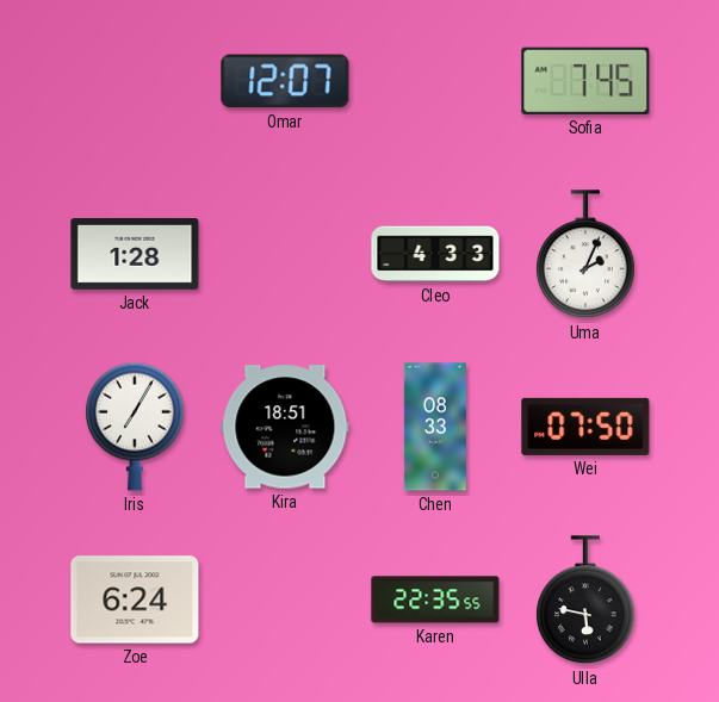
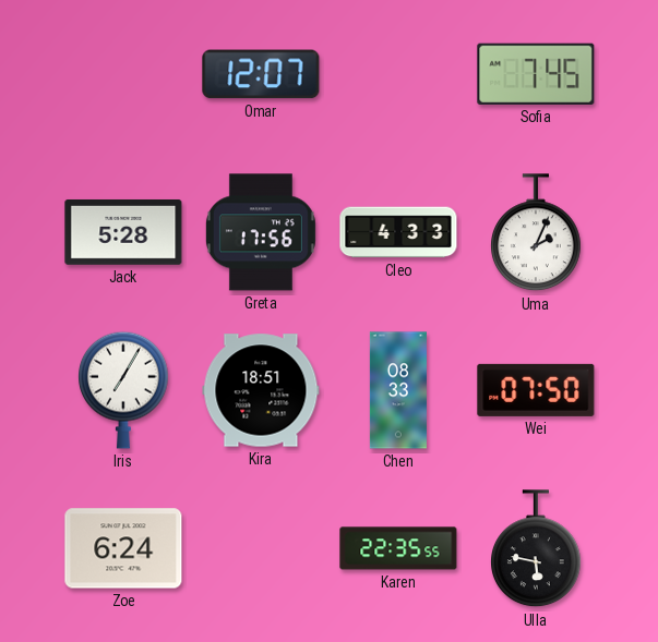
Jack: 1:28 -> 5:28
Greta: none -> 17:56
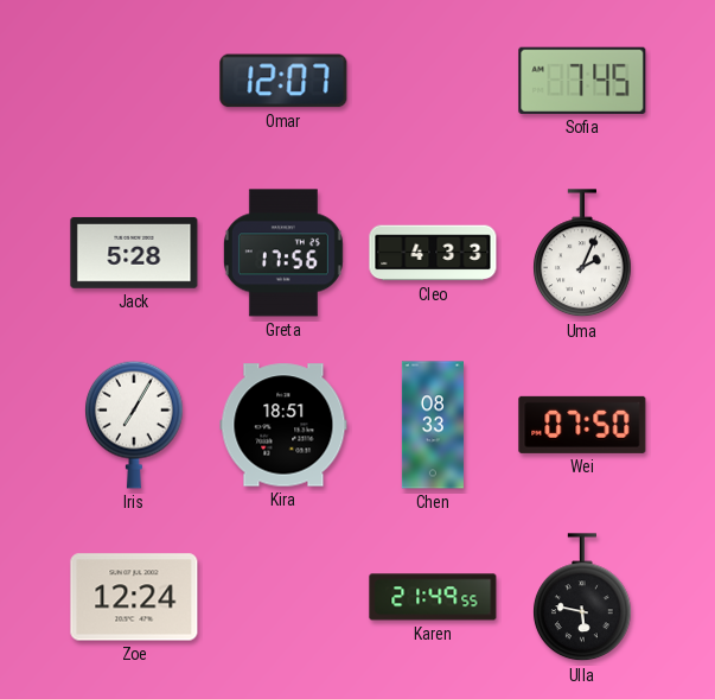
Zoe: 6:24 -> 12:24
Karen: 22:35 -> 21:49
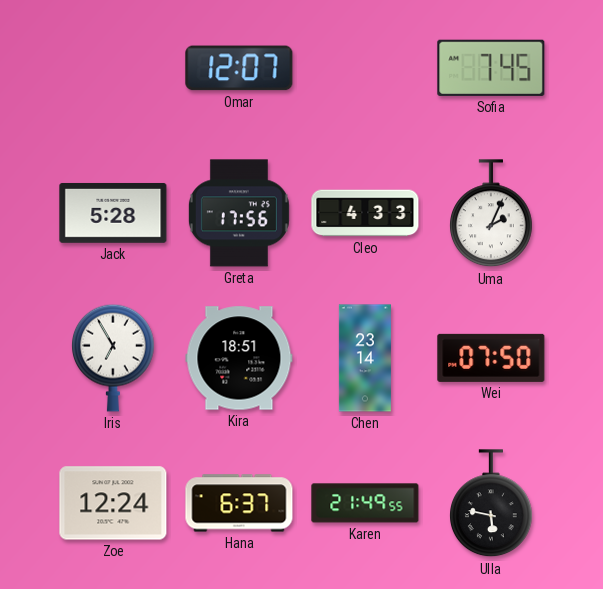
Iris: 7:05 -> 6:55
Chen: 08:33 -> 23:14
Hana: none -> 6:37
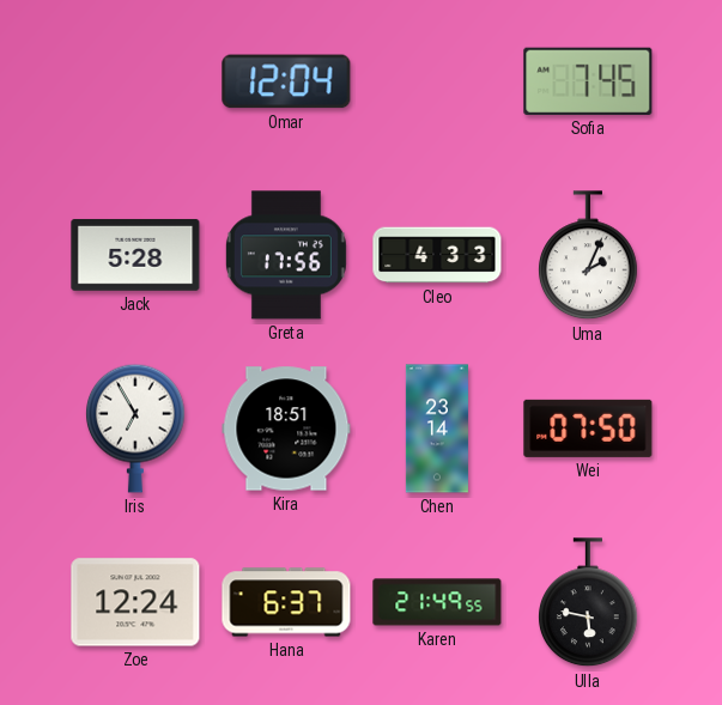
Omar: 12:07 -> 12:04
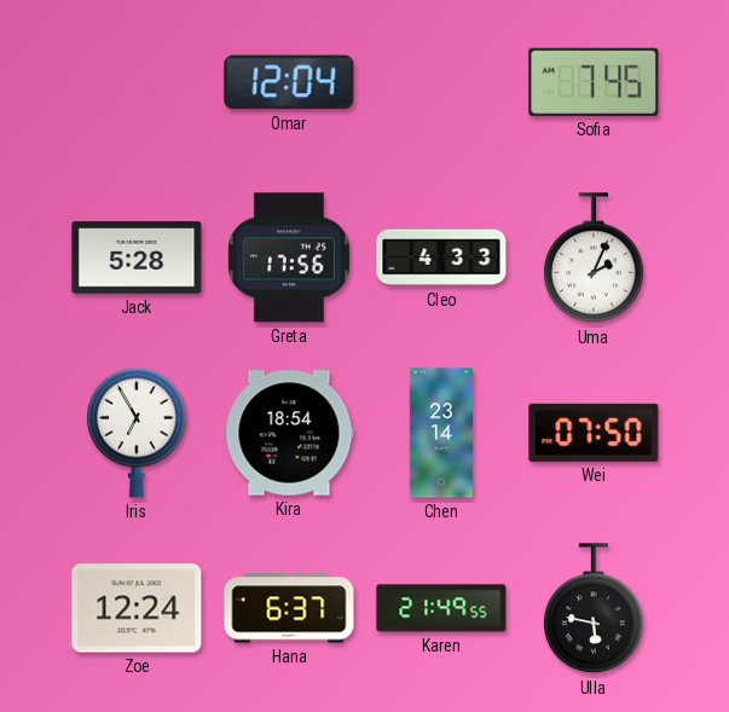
Kira: 18:51 -> 18:54
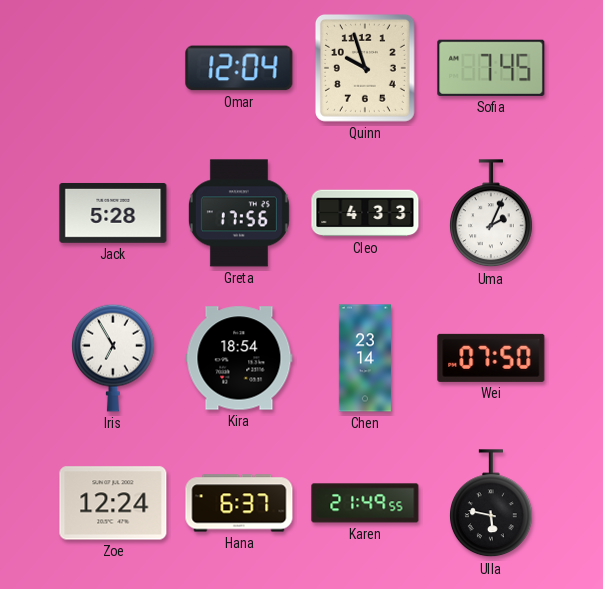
Quinn: none -> 9:57
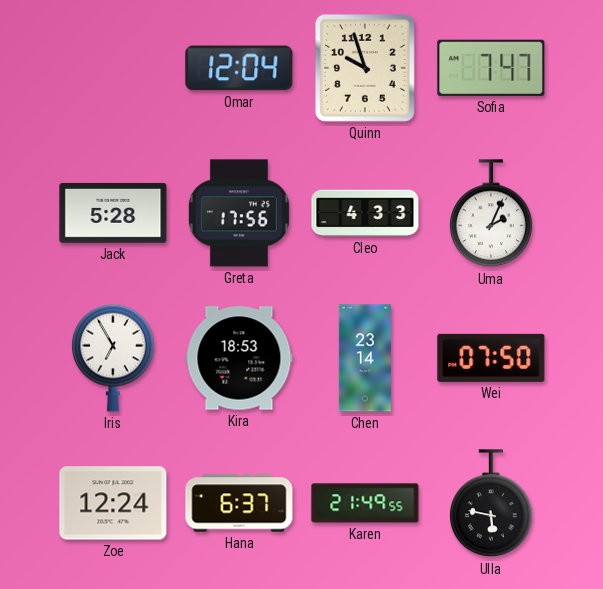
Sofia: 7:45 -> 7:47
Kira: 18:54 -> 18:53
